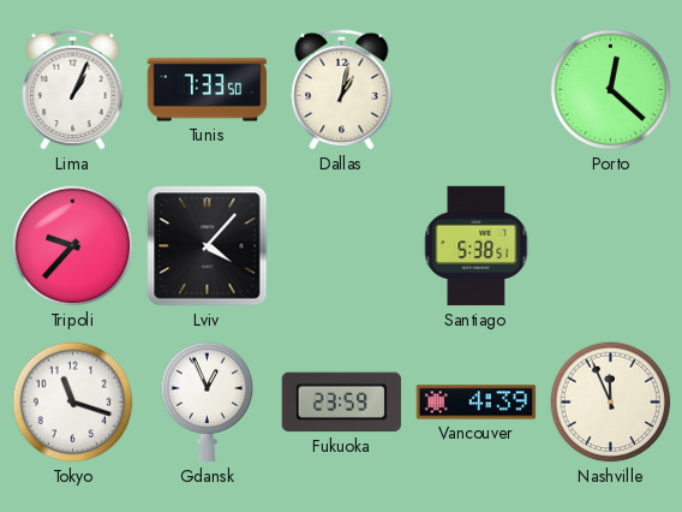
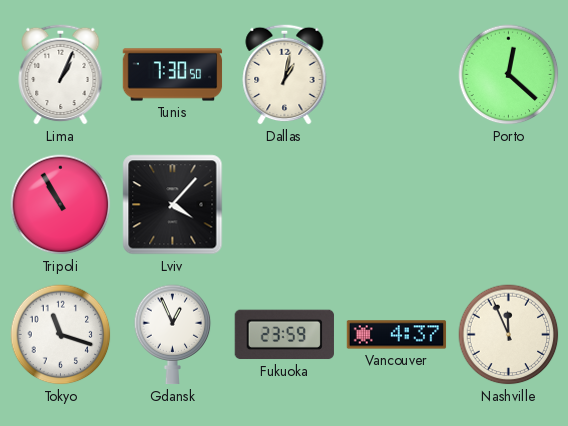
Tunis: 7:33 -> 7:30
Tripoli: 9:37 -> 10:55
Santiago: 5:38 -> none
Vancouver: 4:39 -> 4:37
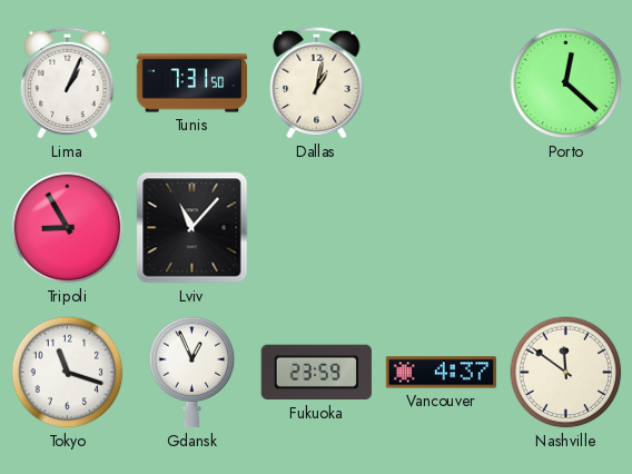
Tunis: 7:30 -> 7:31
Tripoli: 10:55 -> 8:55
Lviv: 4:07 -> 11:07
Nashville: 11:56 -> 11:51
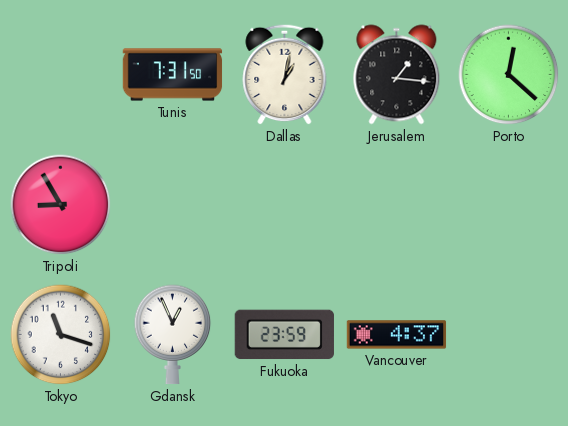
Lima: 1:04 -> none
Jerusalem: none -> 1:16
Lviv: 11:07 -> none
Nashville: 11:51 -> none
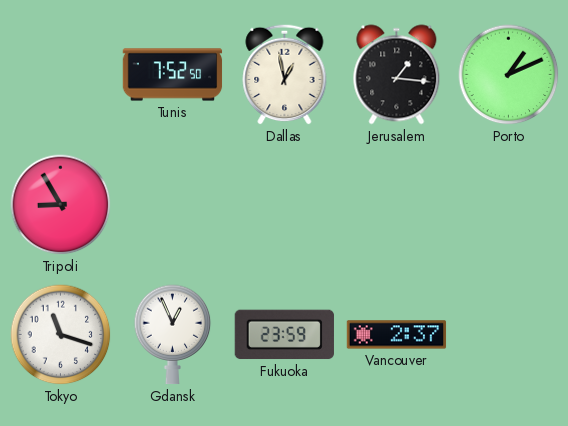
Tunis: 7:31 -> 7:52
Dallas: 1:02 -> 12:58
Porto: 12:22 -> 1:11
Vancouver: 4:37 -> 2:37
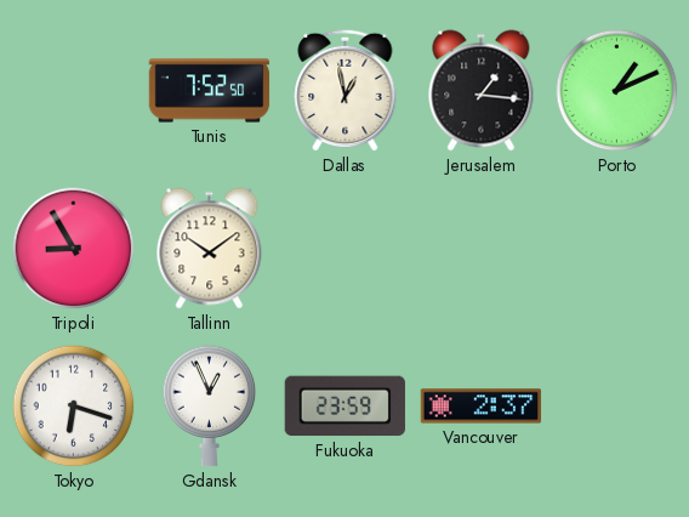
Tallinn: none -> 10:09
Tokyo: 11:18 -> 6:18
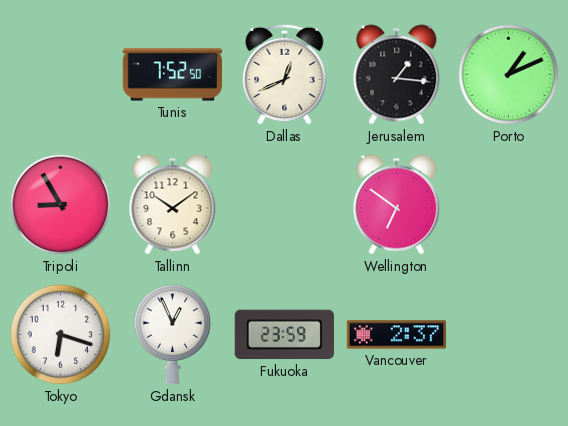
Dallas: 12:58 -> 12:41
Wellington: none -> 6:51
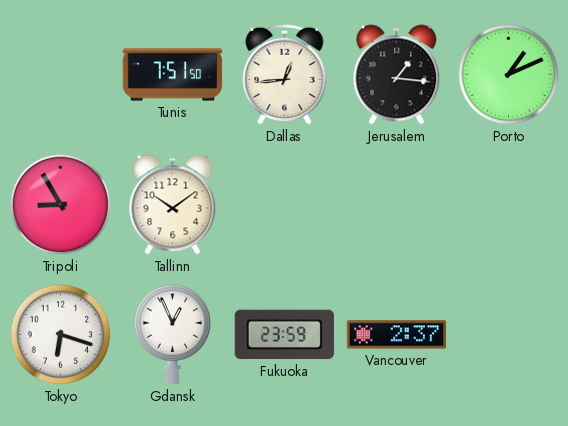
Tunis: 7:52 -> 7:51
Dallas: 12:41 -> 12:44
Wellington: 6:51 -> none
